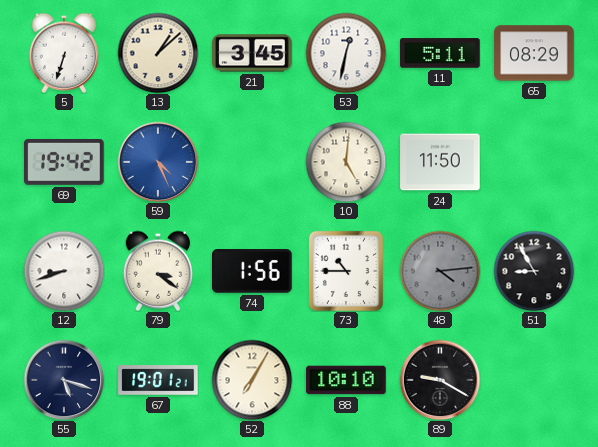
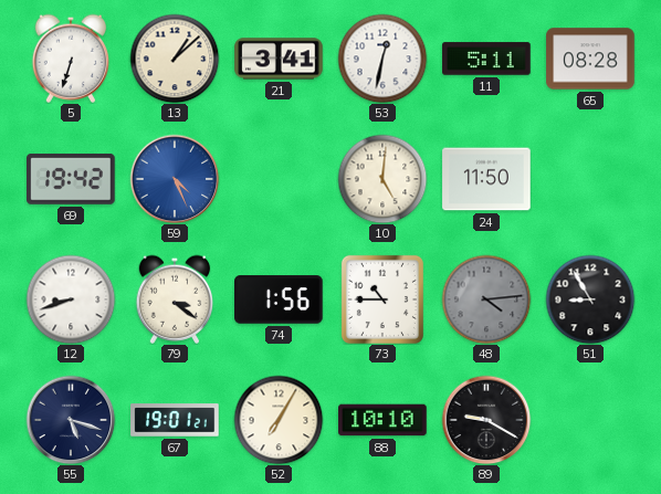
21: 3:45 -> 3:41
65: 08:29 -> 08:28
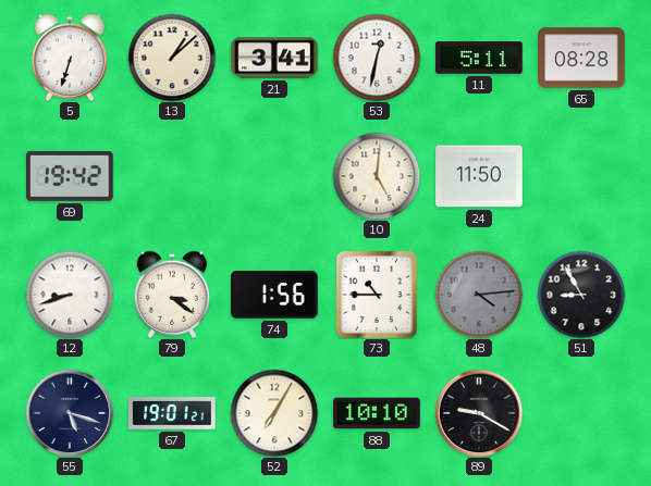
59: 4:26 -> none
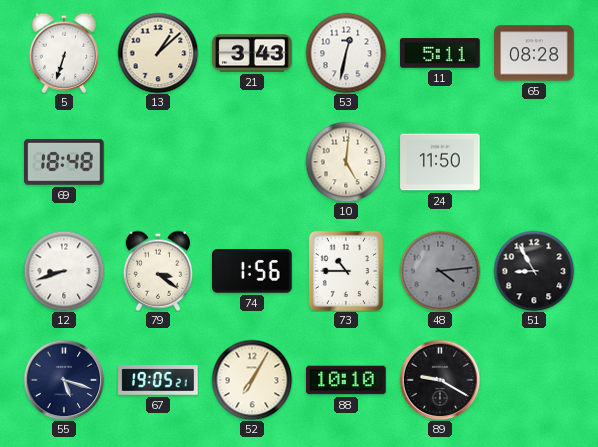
21: 3:41 -> 3:43
69: 19:42 -> 18:48
67: 19:01 -> 19:05
